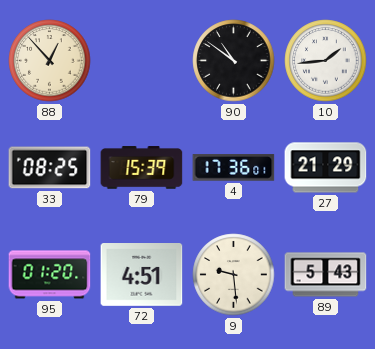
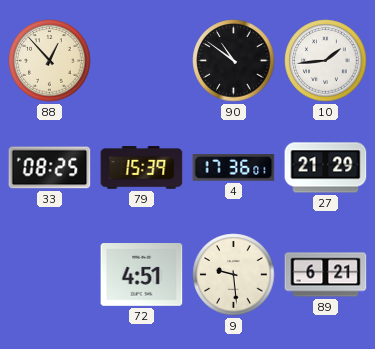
95: 01:20 -> none
89: 5:43 -> 6:21
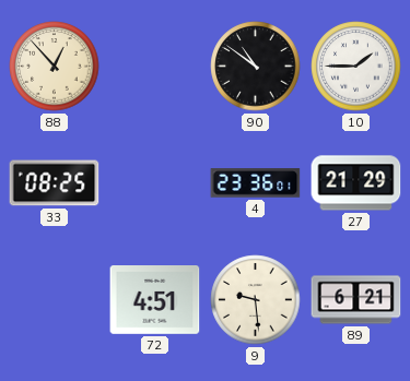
10: 1:44 -> 1:45
79: 15:39 -> none
4: 17:36 -> 23:36
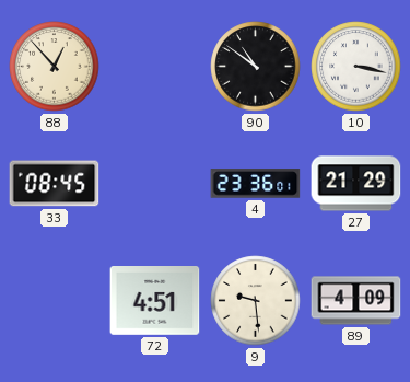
10: 1:45 -> 3:17
33: 08:25 -> 08:45
89: 6:21 -> 4:09
